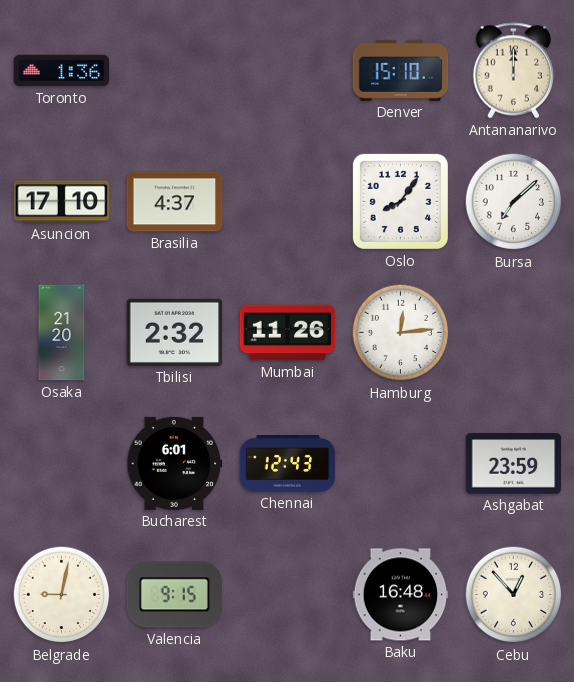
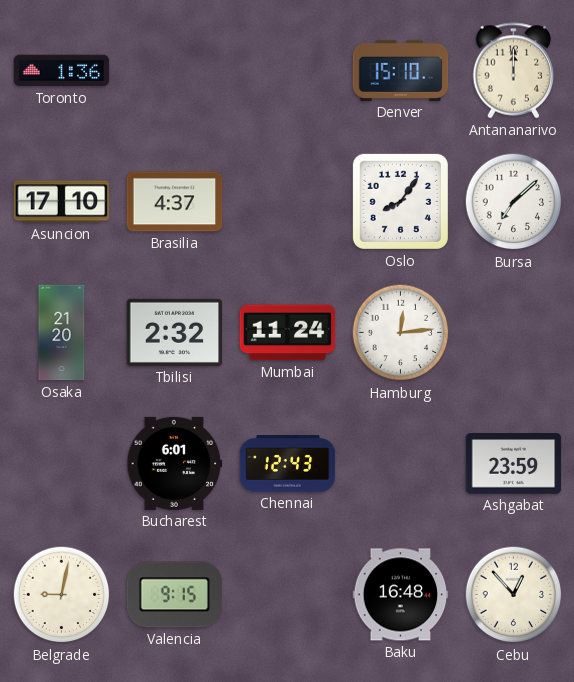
Mumbai: 11:26 -> 11:24
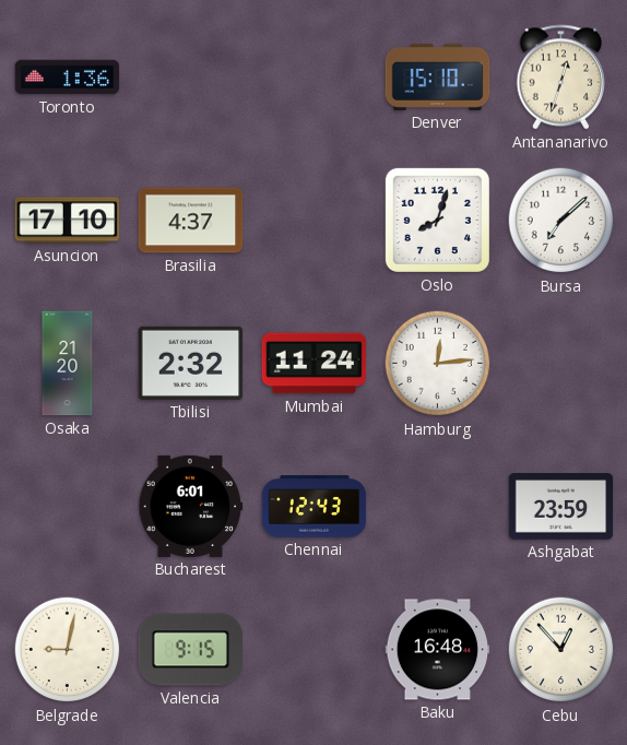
Antananarivo: 12:00 -> 12:33
Oslo: 8:06 -> 8:03
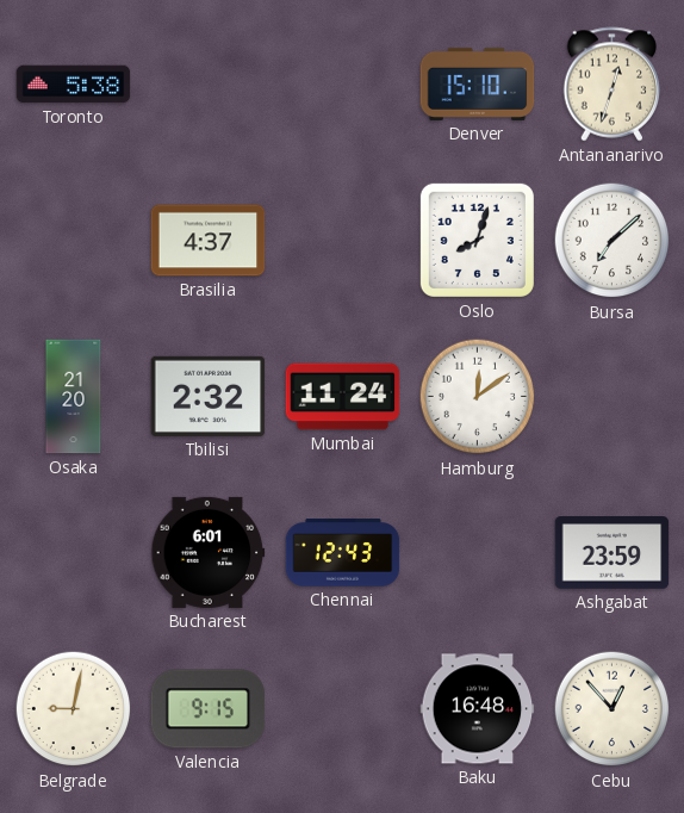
Toronto: 1:36 -> 5:38
Asuncion: 17:10 -> none
Hamburg: 12:14 -> 12:09
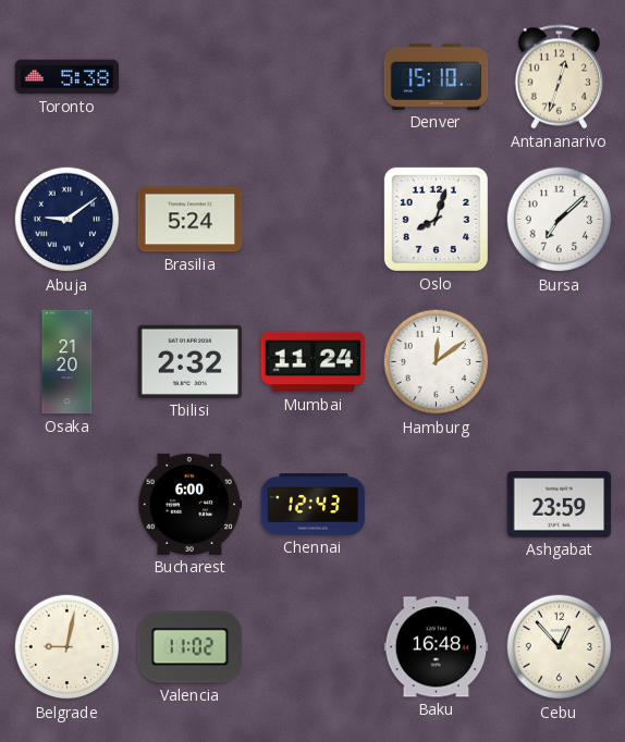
Abuja: none -> 9:09
Brasilia: 4:37 -> 5:24
Bucharest: 6:01 -> 6:00
Valencia: 9:15 -> 11:02
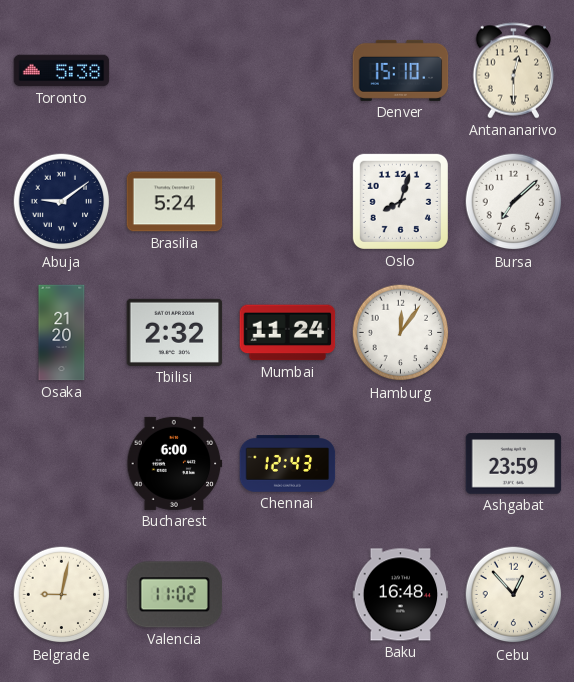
Antananarivo: 12:33 -> 12:30
Hamburg: 12:09 -> 12:06
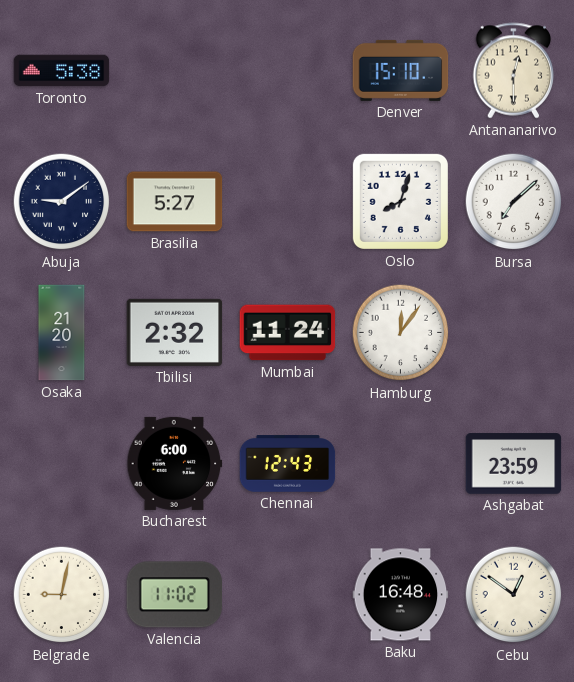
Brasilia: 5:24 -> 5:27
Cebu: 12:53 -> 12:51
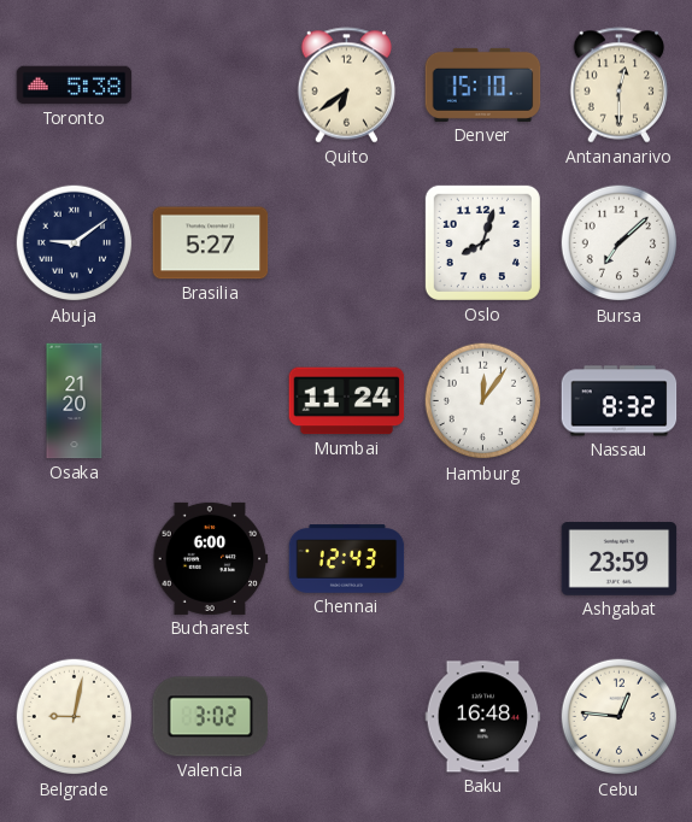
Quito: none -> 6:39
Tbilisi: 2:32 -> none
Nassau: none -> 8:32
Valencia: 11:02 -> 3:02
Cebu: 12:51 -> 12:46
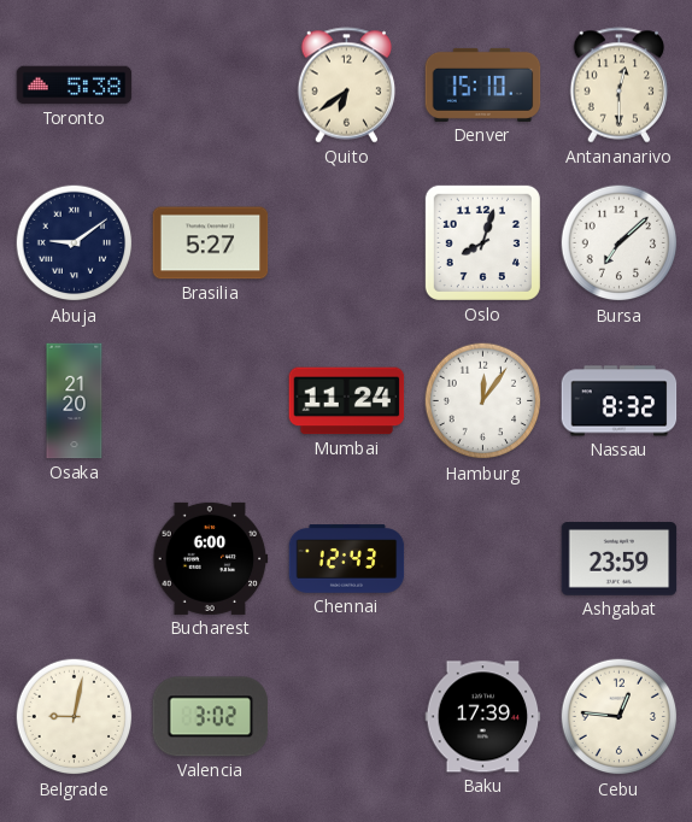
Baku: 16:48 -> 17:39
